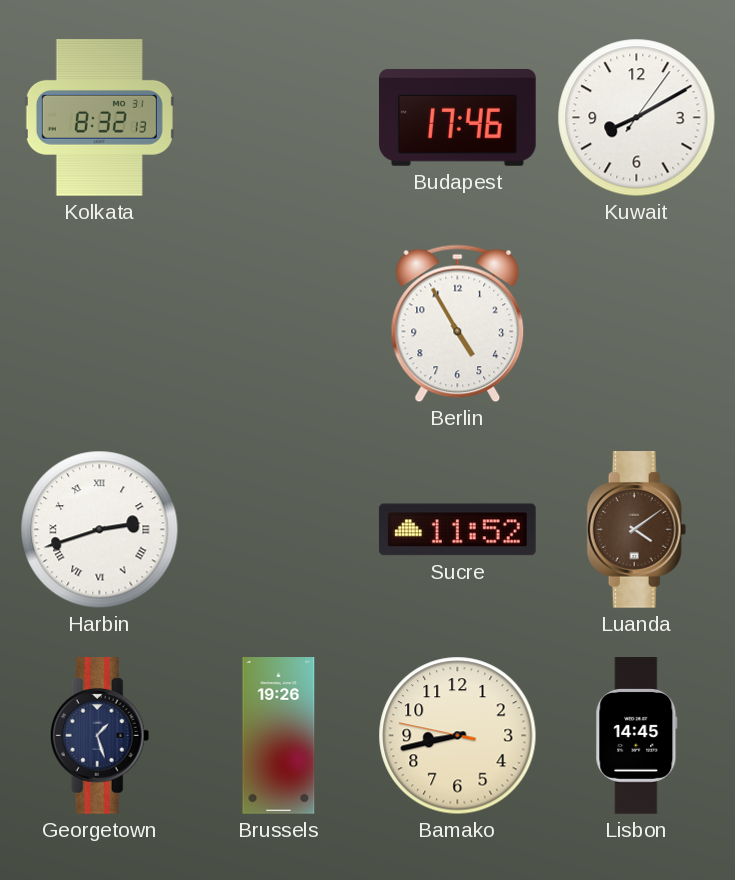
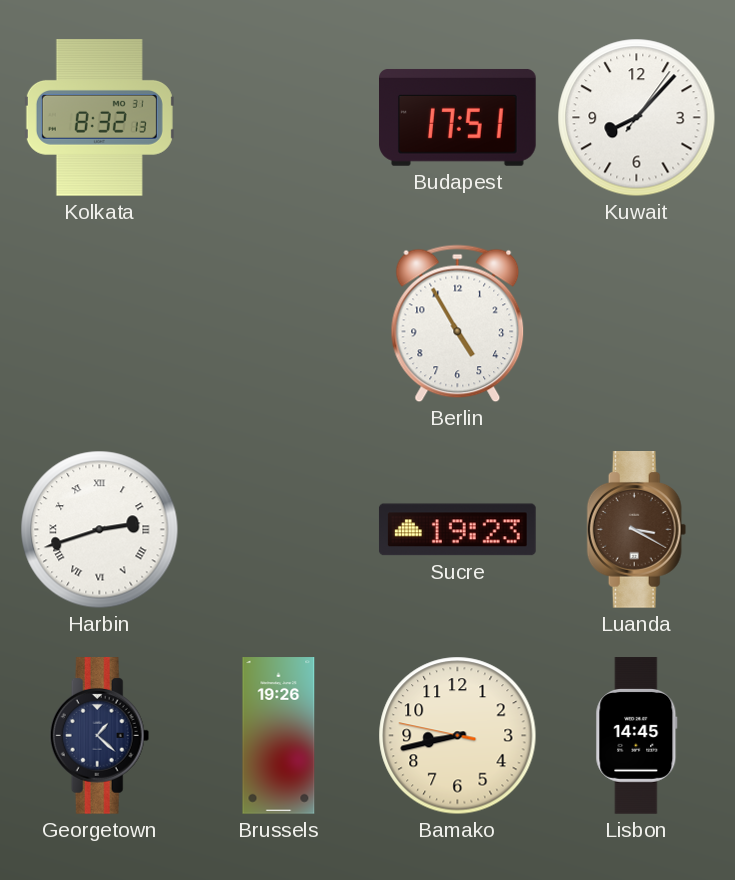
Budapest: 17:46 -> 17:51
Kuwait: 8:10 -> 8:07
Sucre: 11:52 -> 19:23
Luanda: 4:09 -> 3:20
Georgetown: 1:27 -> 1:22
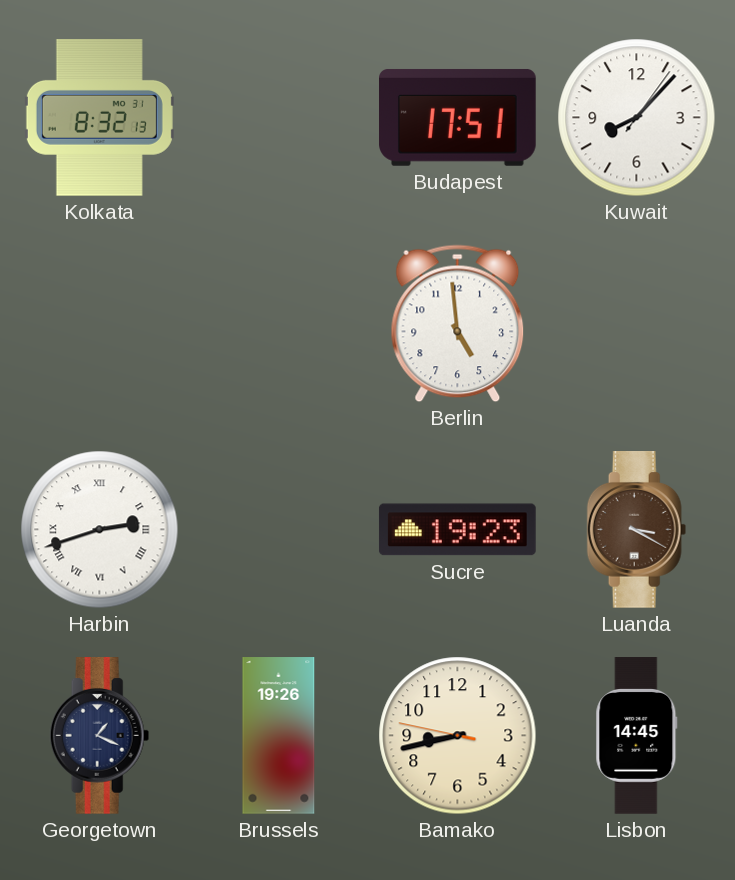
Berlin: 4:55 -> 4:59
Georgetown: 1:22 -> 1:19
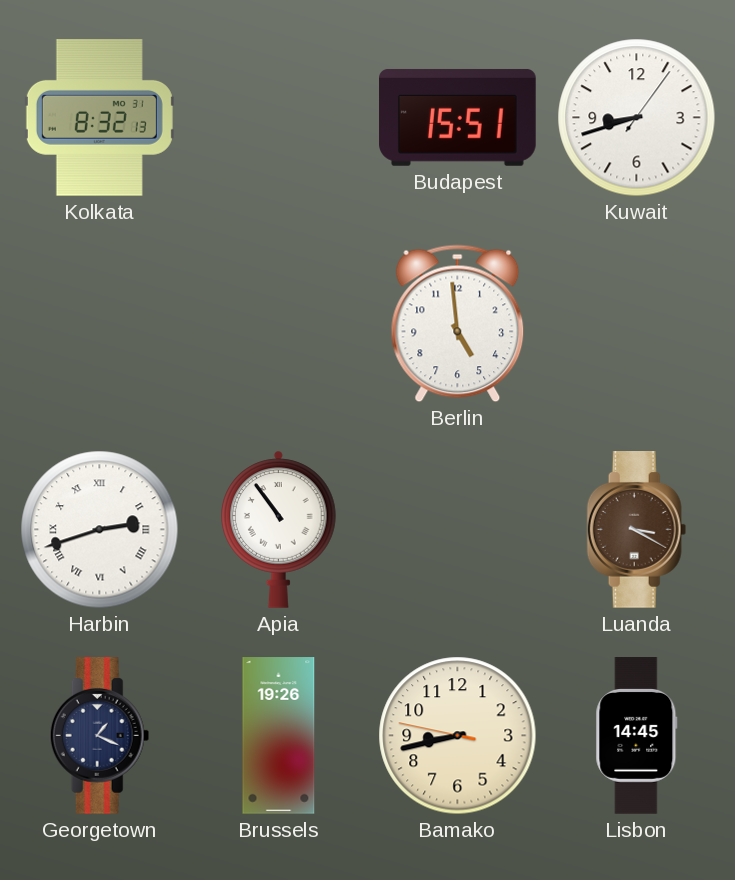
Budapest: 17:51 -> 15:51
Kuwait: 8:07 -> 8:42
Apia: none -> 10:54
Sucre: 19:23 -> none
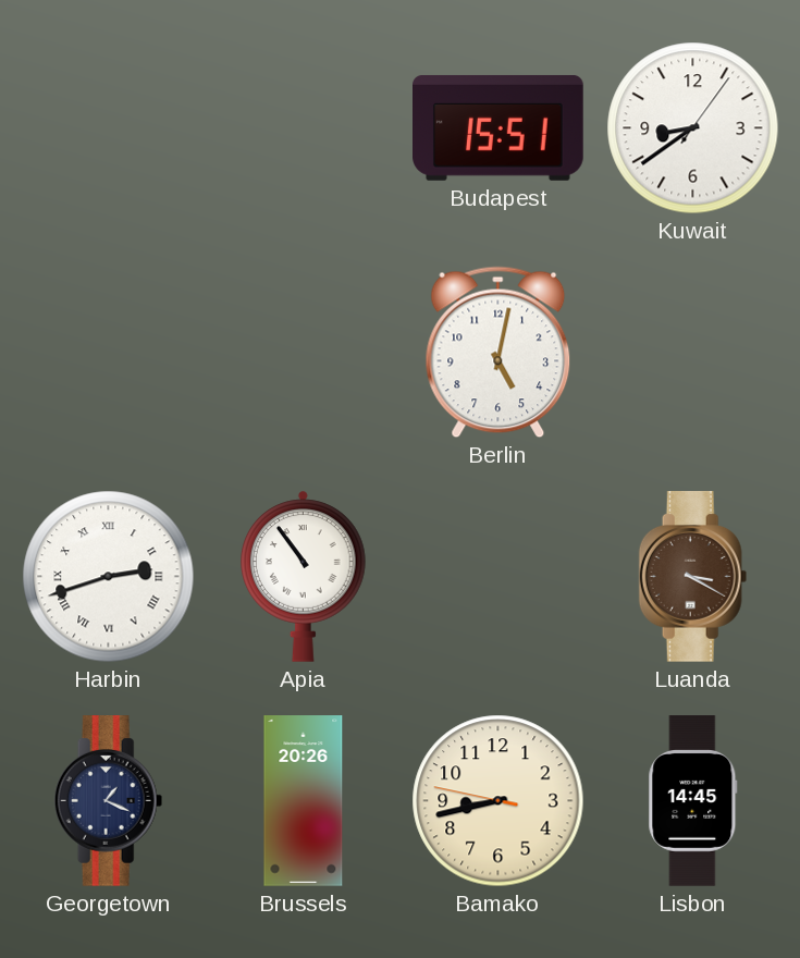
Kolkata: 8:32 -> none
Kuwait: 8:42 -> 8:39
Berlin: 4:59 -> 5:02
Brussels: 19:26 -> 20:26
